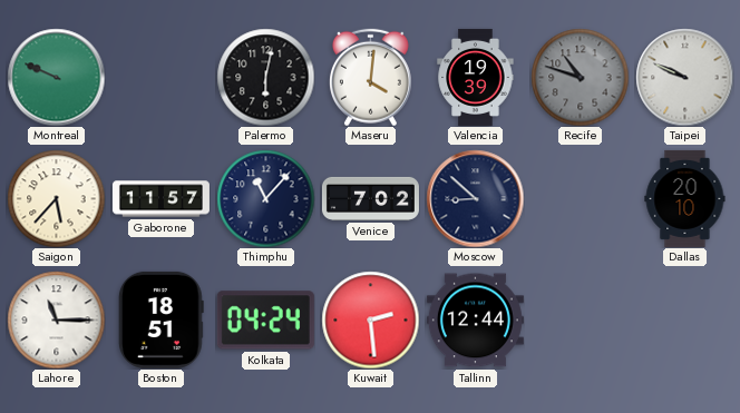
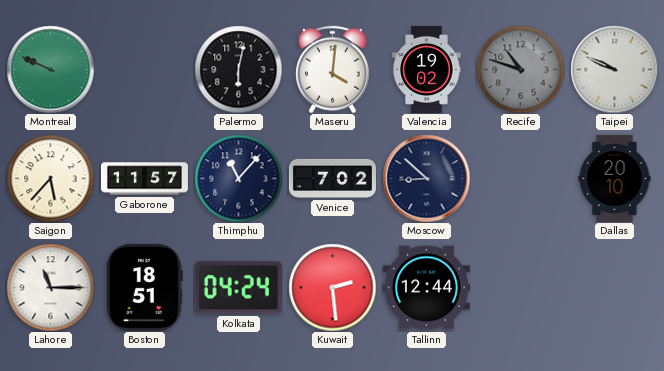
Valencia: 19:39 -> 19:02
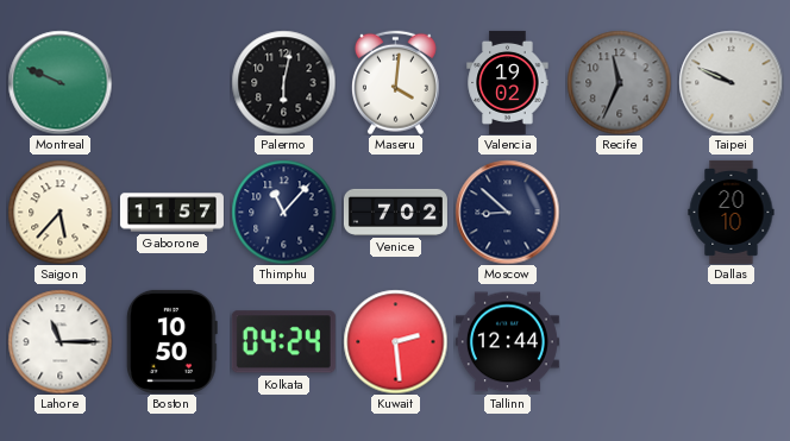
Recife: 10:48 -> 11:34
Boston: 18:51 -> 10:50
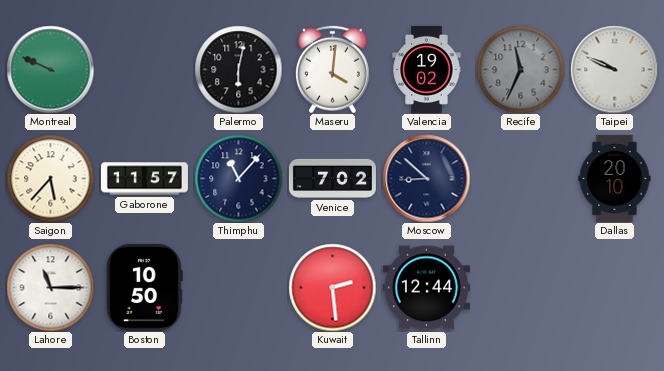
Kolkata: 04:24 -> none
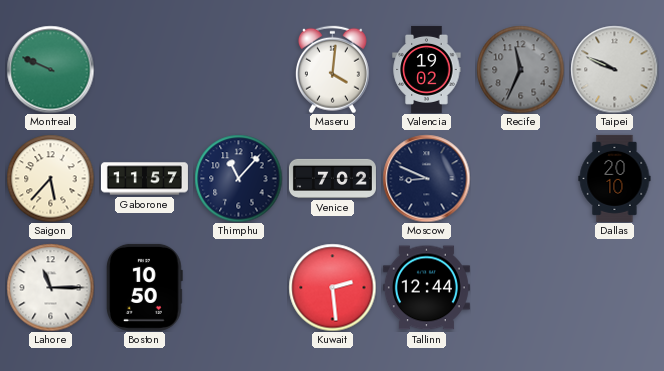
Palermo: 6:02 -> none
Moscow: 8:52 -> 8:49
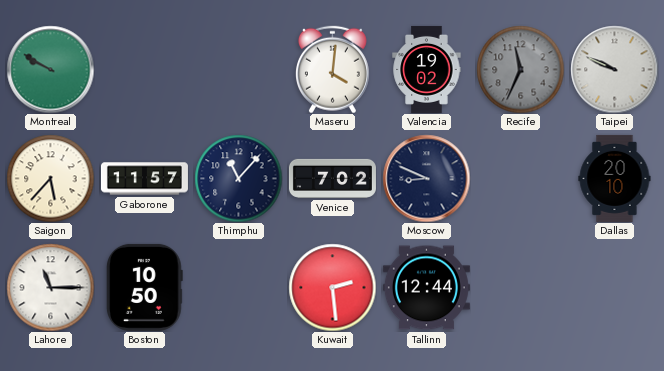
Montreal: 9:49 -> 9:50
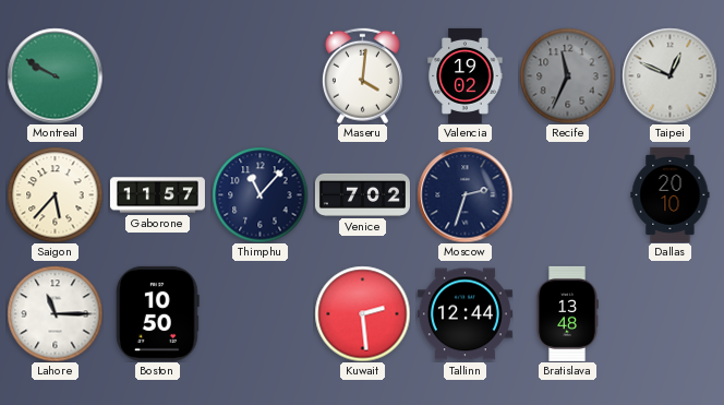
Taipei: 9:49 -> 12:49
Moscow: 8:49 -> 2:33
Bratislava: none -> 13:48
